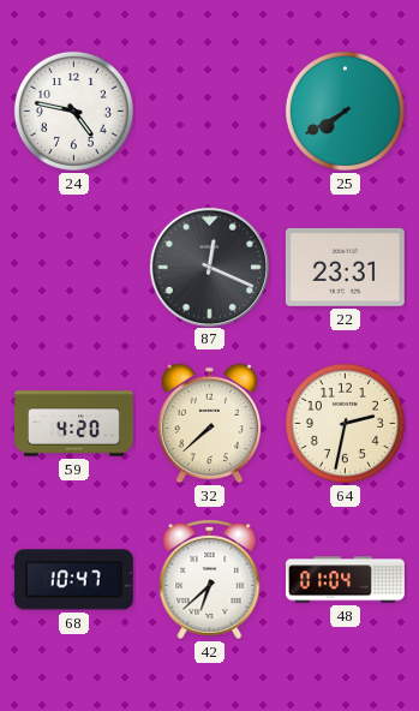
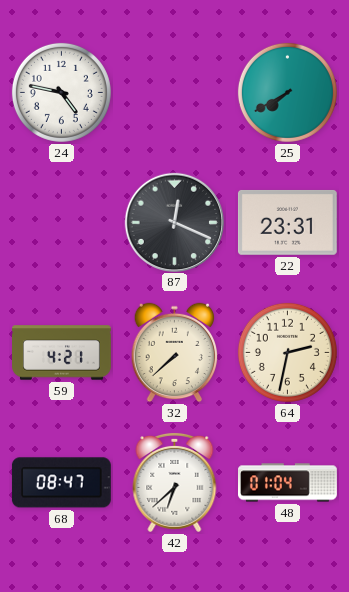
59: 4:20 -> 4:21
68: 10:47 -> 08:47
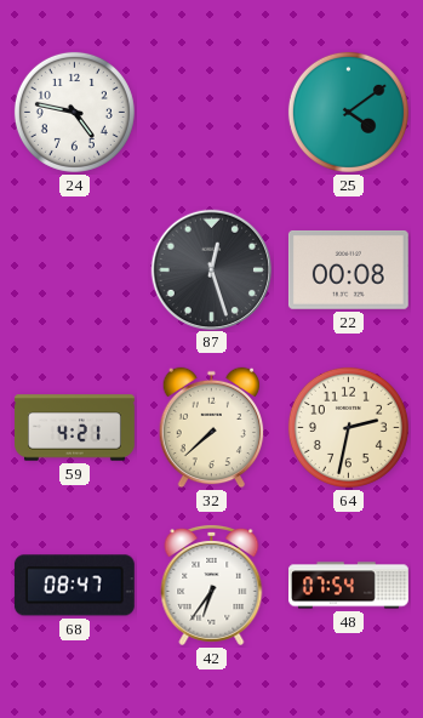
25: 7:40 -> 4:09
87: 12:19 -> 12:27
22: 23:31 -> 00:08
42: 6:38 -> 6:36
48: 01:04 -> 07:54
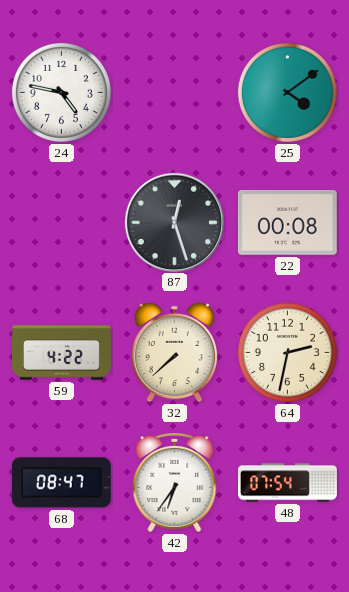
59: 4:21 -> 4:22
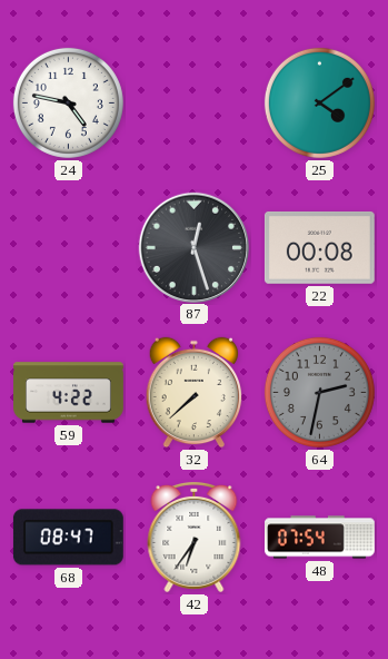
64 dial: cream -> grey
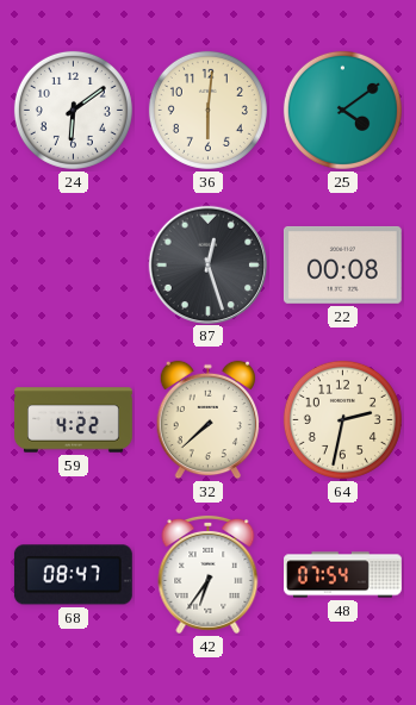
24: 4:47 -> 6:09
36: none -> 6:01
64 dial: grey -> cream
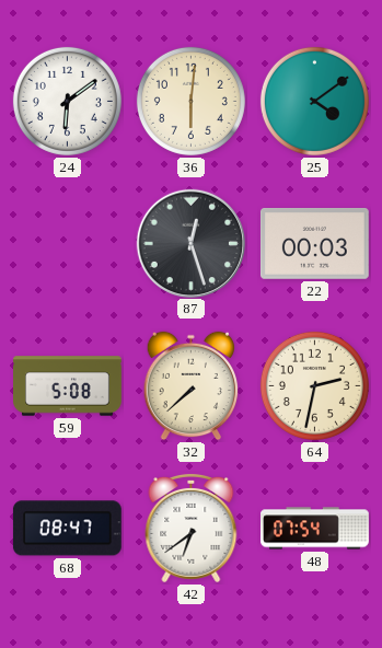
22: 00:08 -> 00:03
59: 4:22 -> 5:08
42: 6:36 -> 6:39
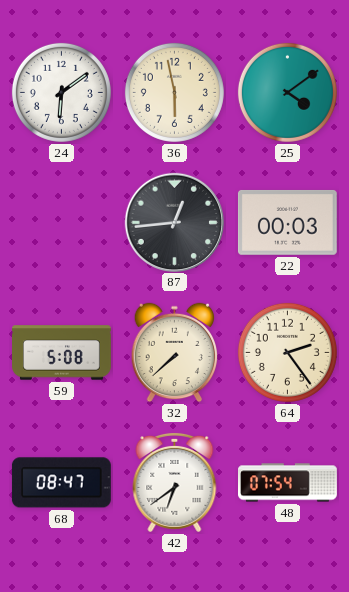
36: 6:01 -> 5:58
87: 12:27 -> 12:44
64: 2:32 -> 2:24
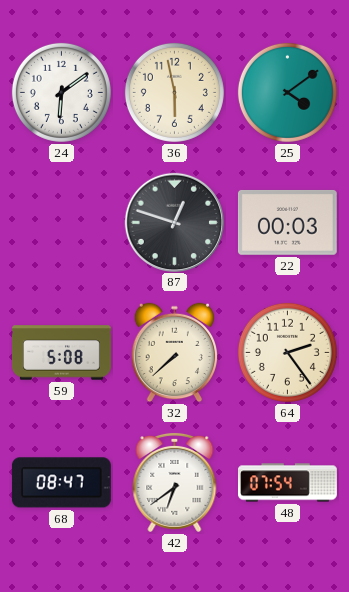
87: 12:44 -> 12:48
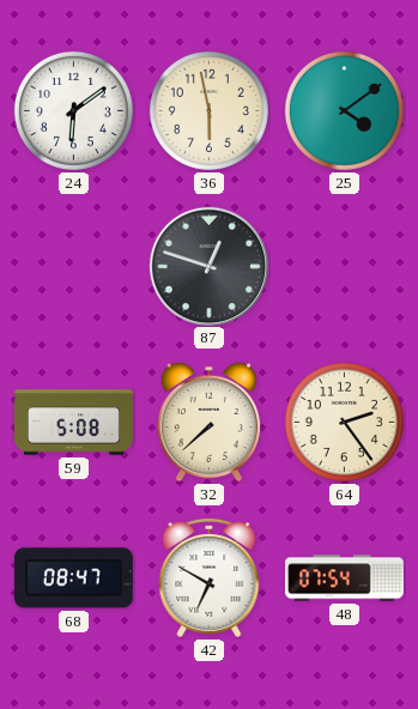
22: 00:03 -> none
42: 6:39 -> 6:50
